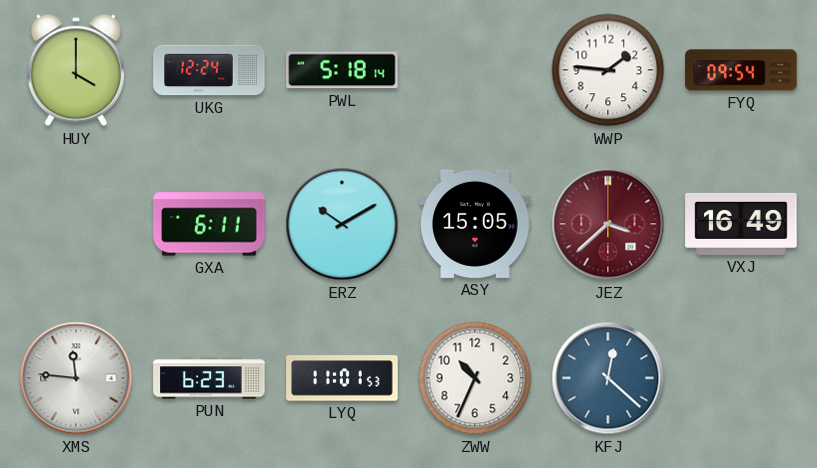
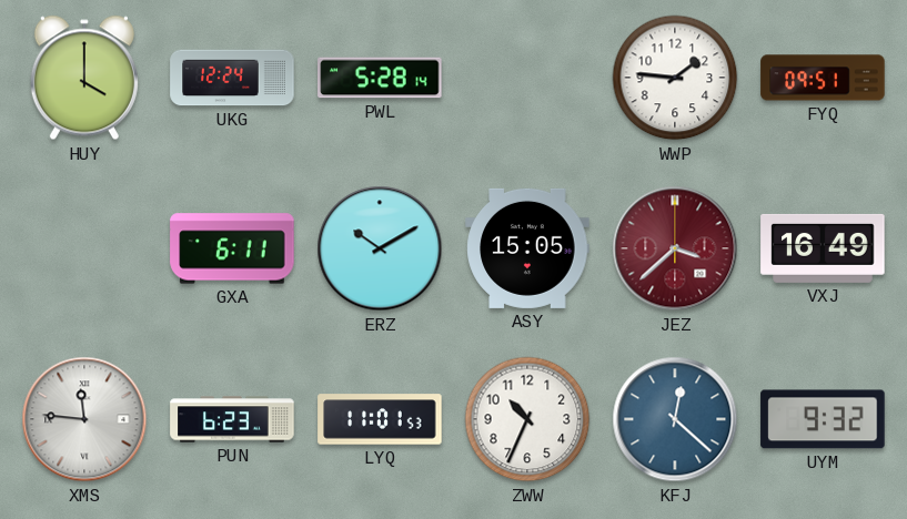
PWL: 5:18 -> 5:28
FYQ: 09:54 -> 09:51
UYM: none -> 9:32
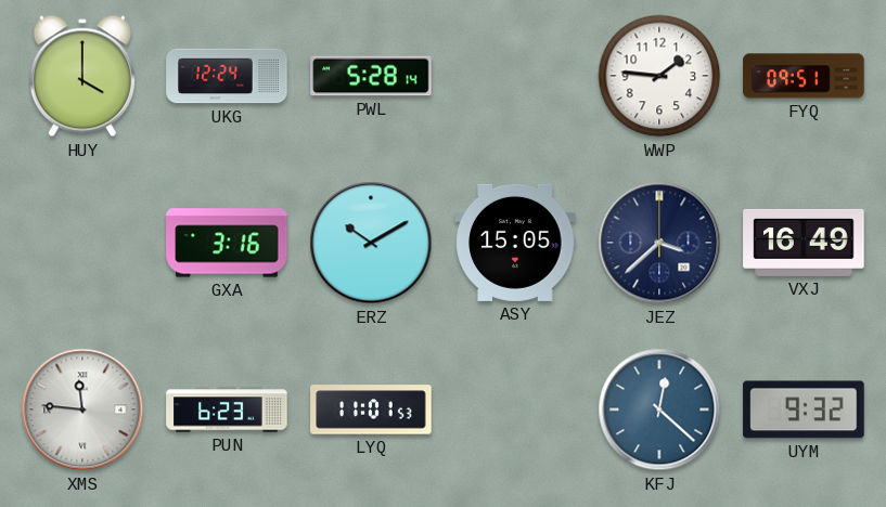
GXA: 6:11 -> 3:16
JEZ dial: burgundy -> navy
ZWW: 10:34 -> none
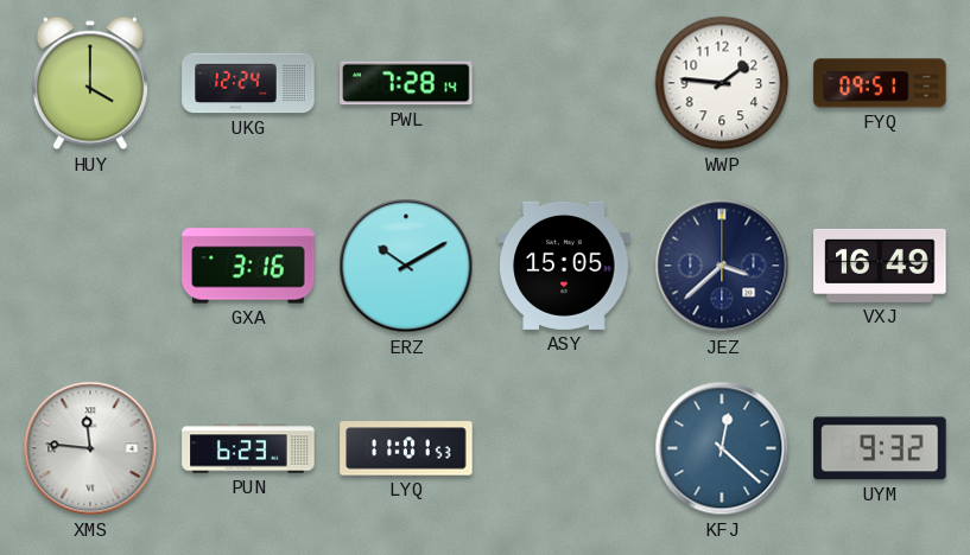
PWL: 5:28 -> 7:28
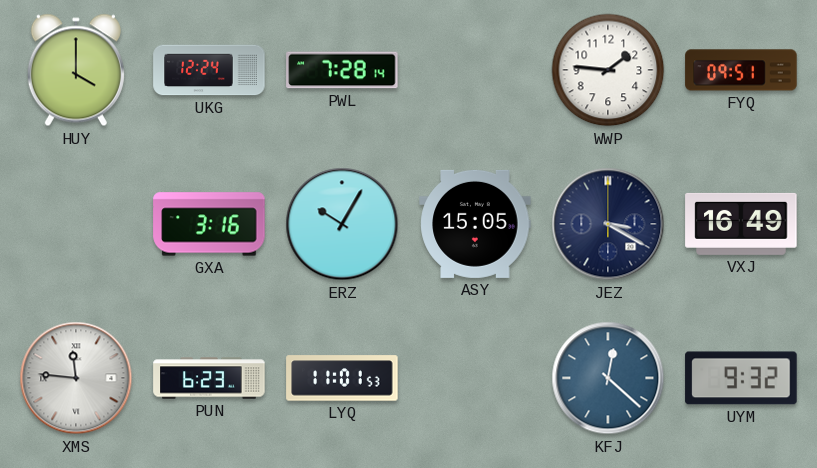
ERZ: 10:10 -> 10:05
JEZ: 3:38 -> 3:20
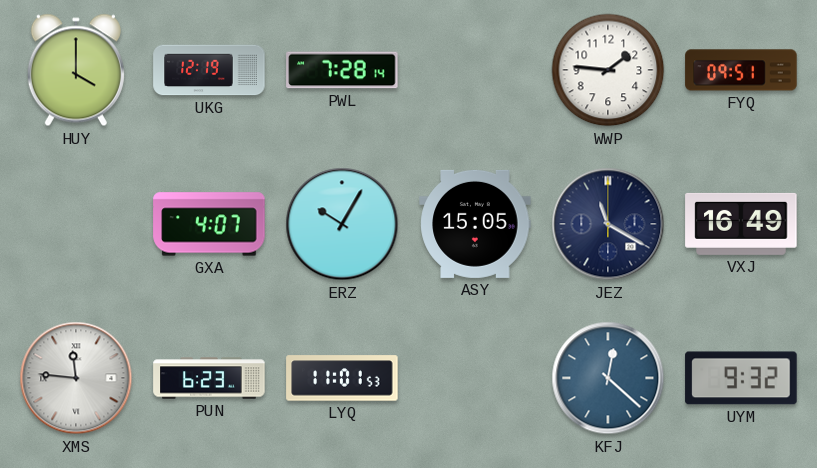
UKG: 12:24 -> 12:19
GXA: 3:16 -> 4:07
JEZ: 3:20 -> 11:20
